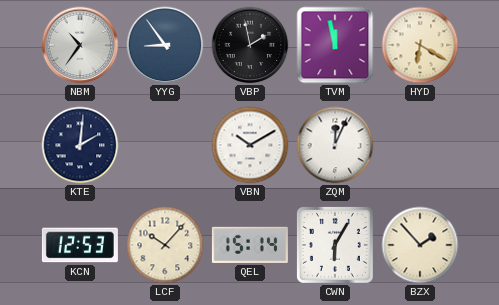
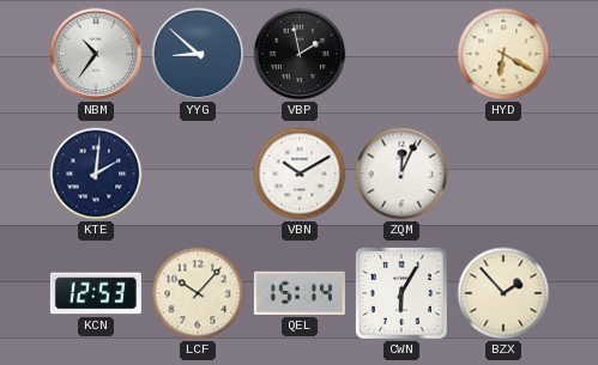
YYG: 8:54 -> 8:52
TVM: 11:58 -> none
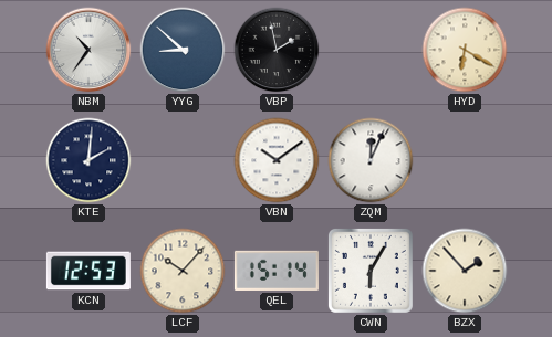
VBN: 10:10 -> 10:09
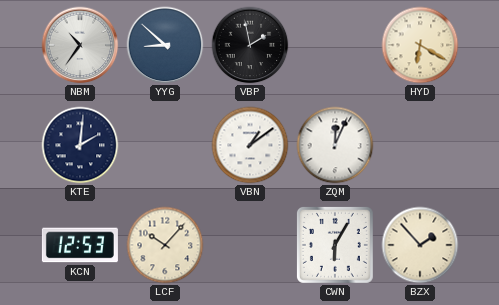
VBN: 10:09 -> 1:09
QEL: 15:14 -> none
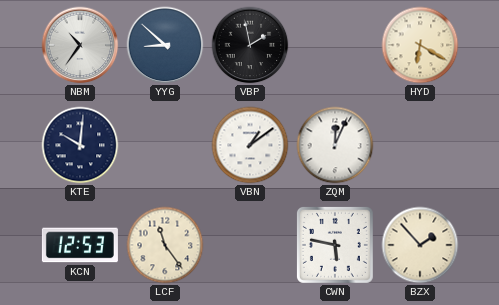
KTE: 2:01 -> 10:01
LCF: 10:07 -> 11:24
CWN: 6:05 -> 5:47
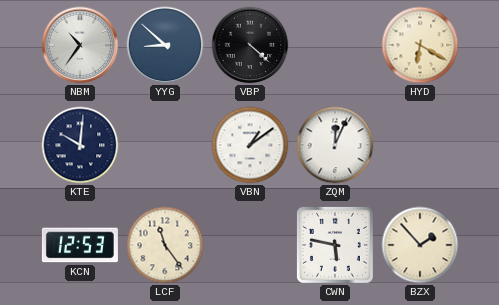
VBP: 1:58 -> 4:22
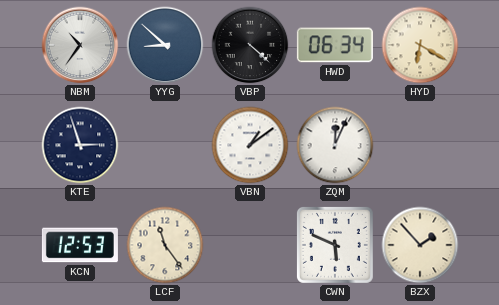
HWD: none -> 06:34
KTE: 10:01 -> 2:57
CWN: 5:47 -> 5:49
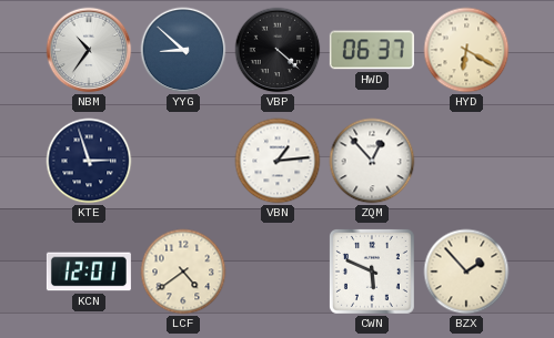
HWD: 06:34 -> 06:37
VBN: 1:09 -> 1:14
ZQM: 12:04 -> 12:53
KCN: 12:53 -> 12:01
LCF: 11:24 -> 4:39
